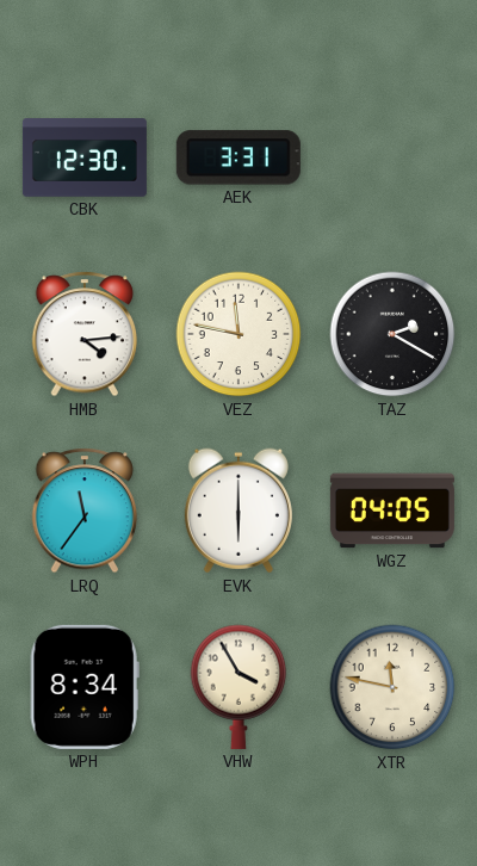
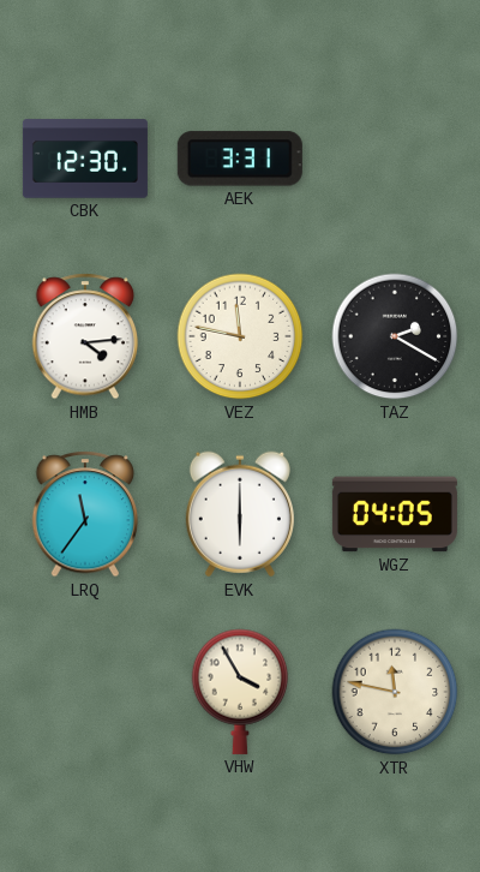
WPH: 8:34 -> none
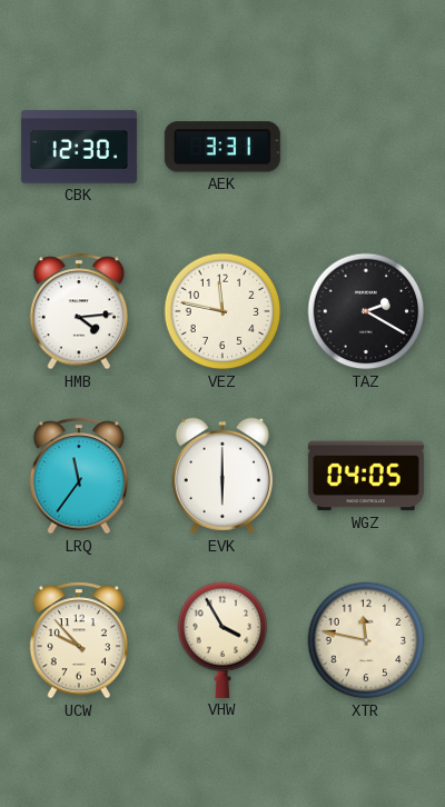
UCW: none -> 9:53
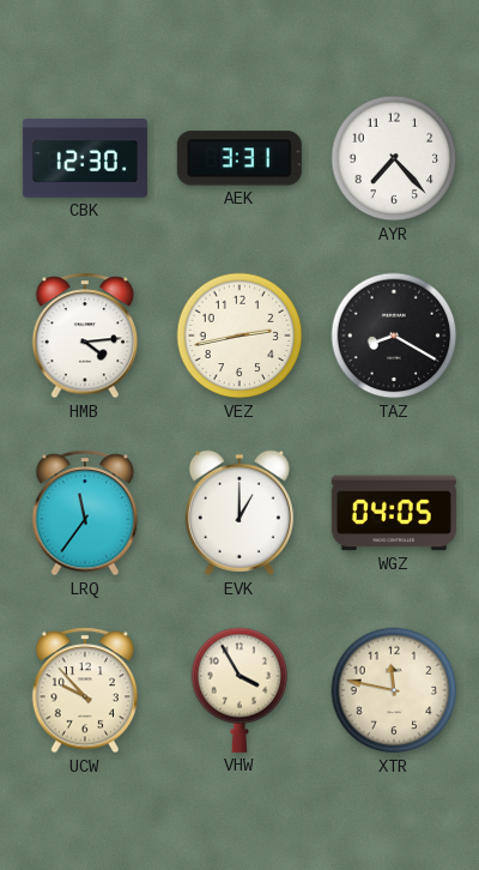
AYR: none -> 7:23
VEZ: 11:47 -> 2:43
TAZ: 2:20 -> 8:20
EVK: 6:00 -> 1:00
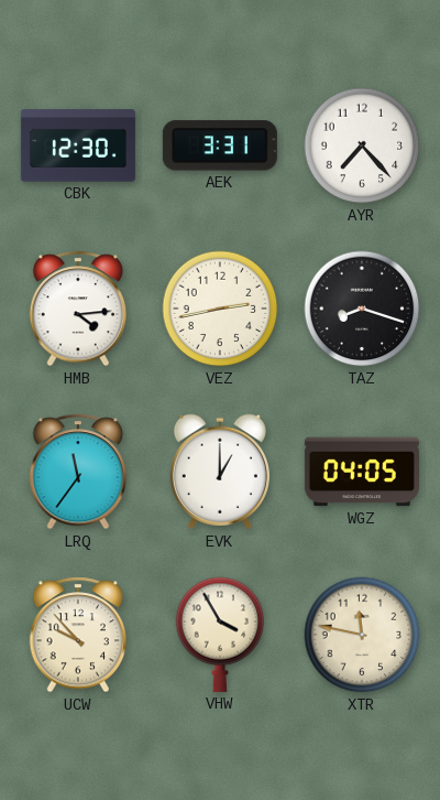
TAZ: 8:20 -> 8:18
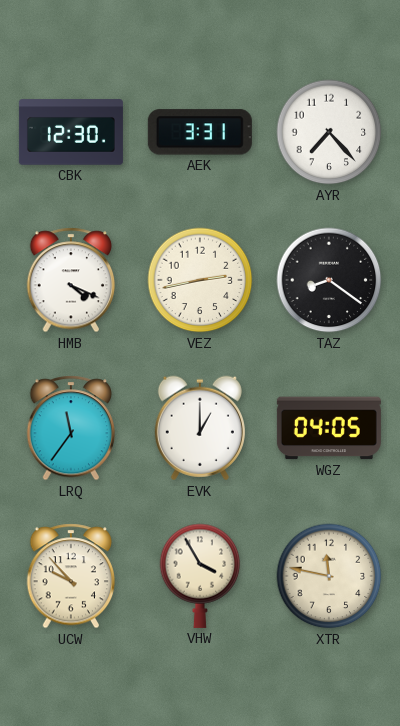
HMB: 4:14 -> 4:19
TAZ: 8:18 -> 8:21
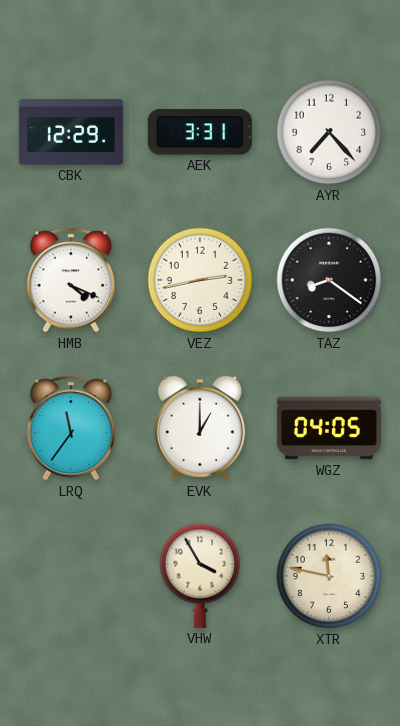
CBK: 12:30 -> 12:29
UCW: 9:53 -> none
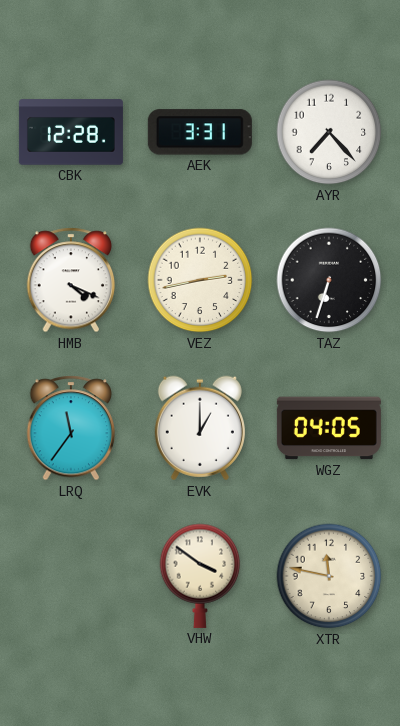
CBK: 12:29 -> 12:28
TAZ: 8:21 -> 6:33
VHW: 3:55 -> 3:51
